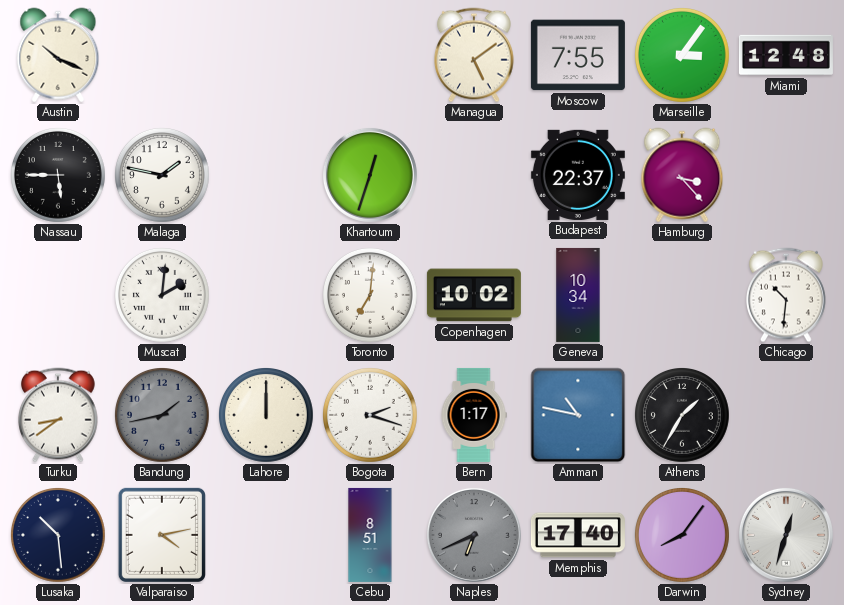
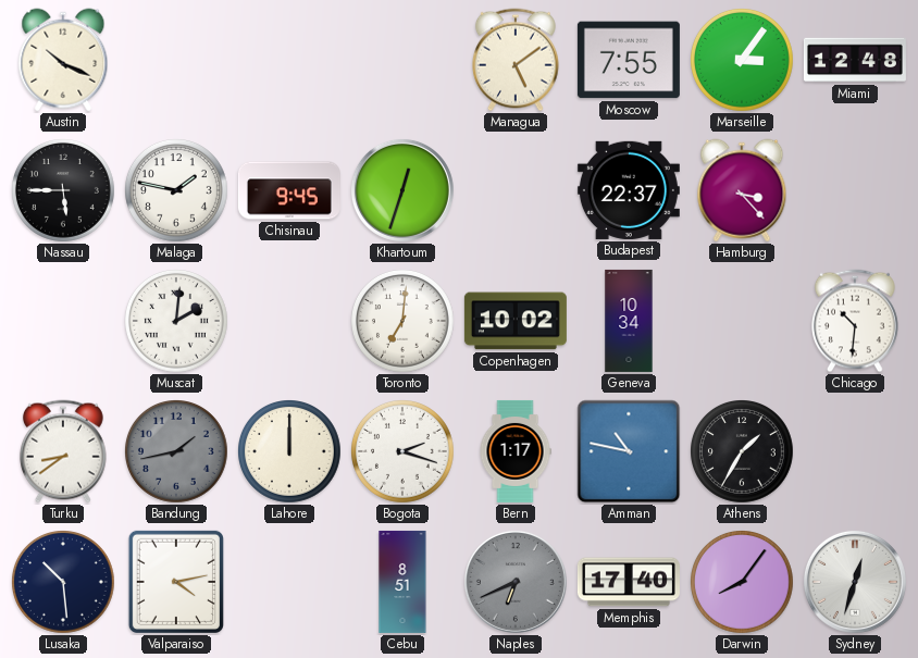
Chisinau: none -> 9:45
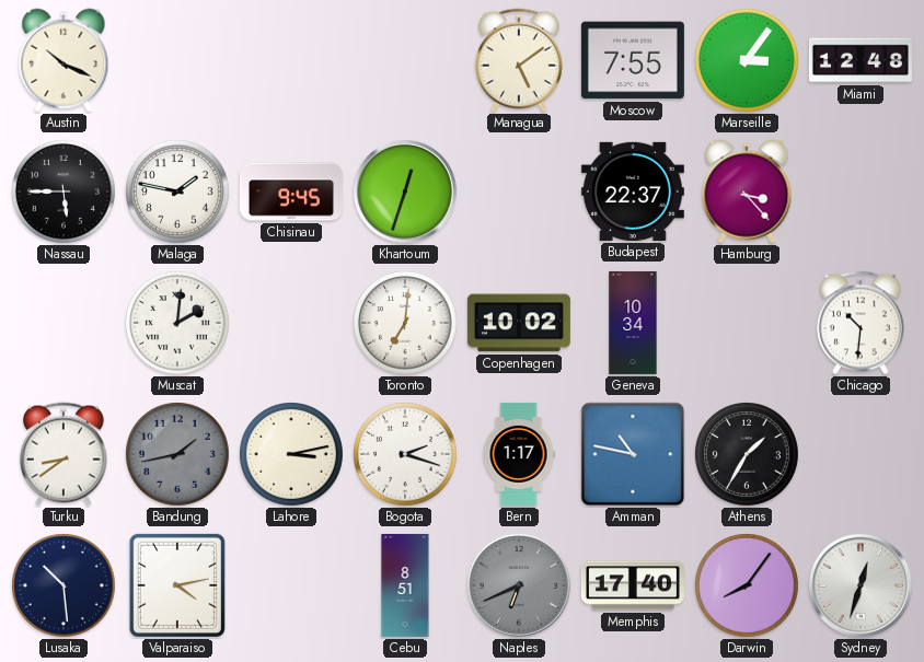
Lahore: 12:00 -> 3:13
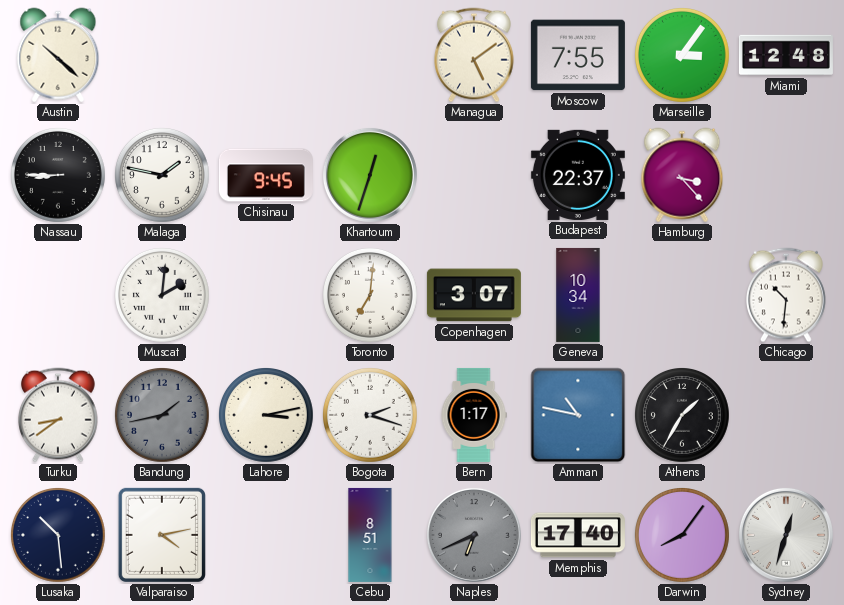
Austin: 10:19 -> 10:22
Nassau: 5:45 -> 8:45
Copenhagen: 10:02 -> 3:07
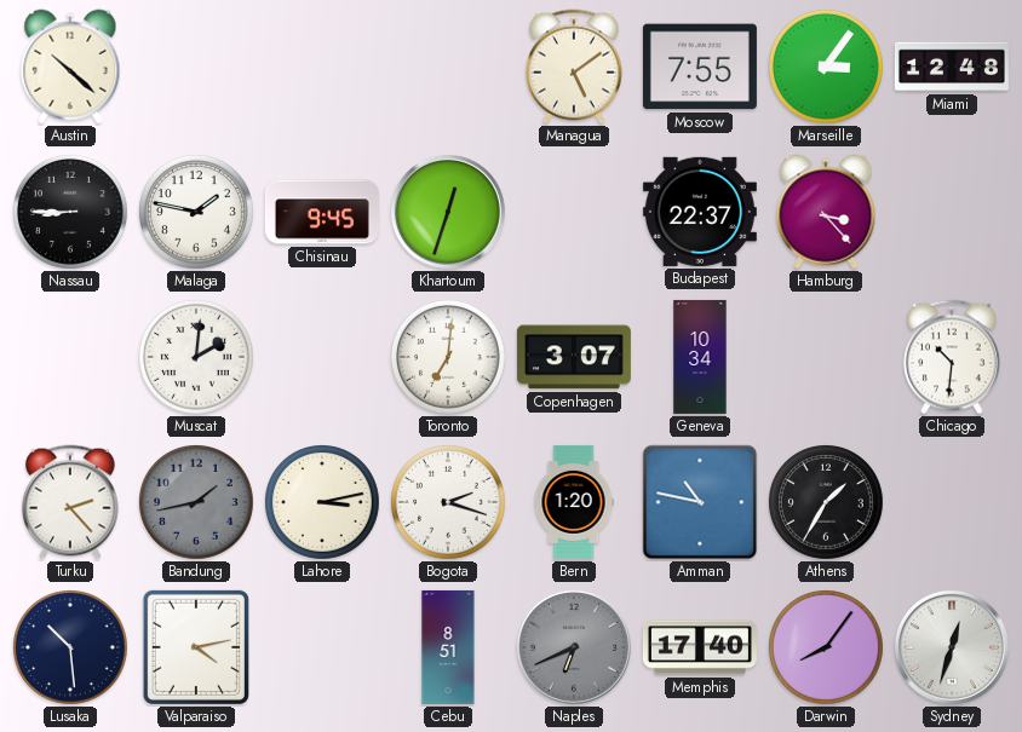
Turku: 8:39 -> 2:23
Bern: 1:17 -> 1:20
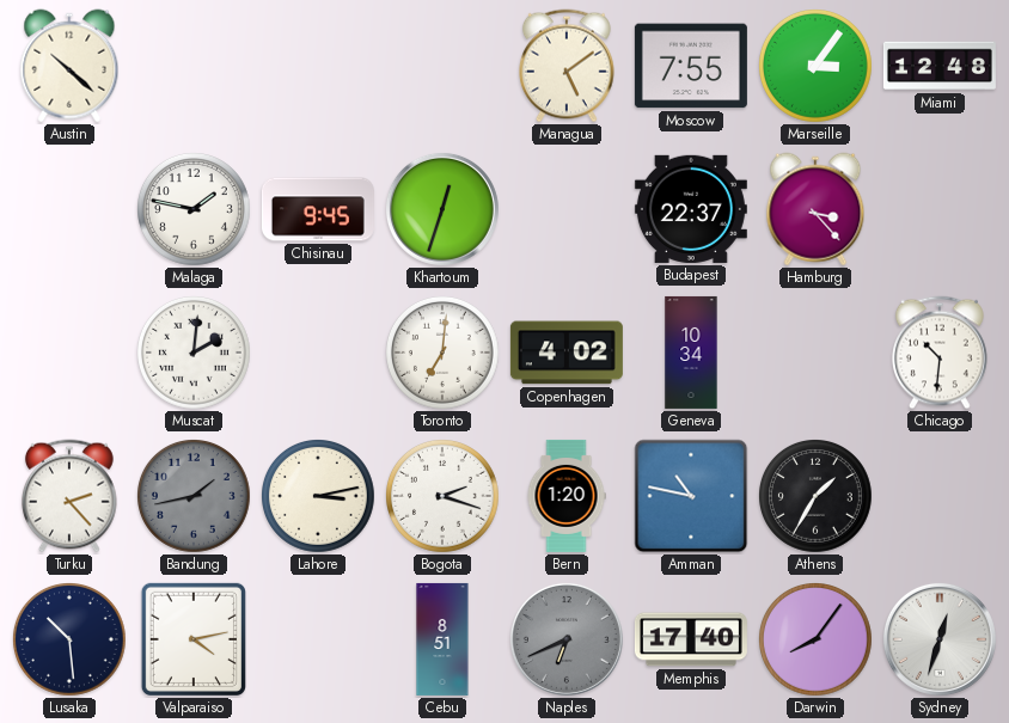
Nassau: 8:45 -> none
Copenhagen: 3:07 -> 4:02
